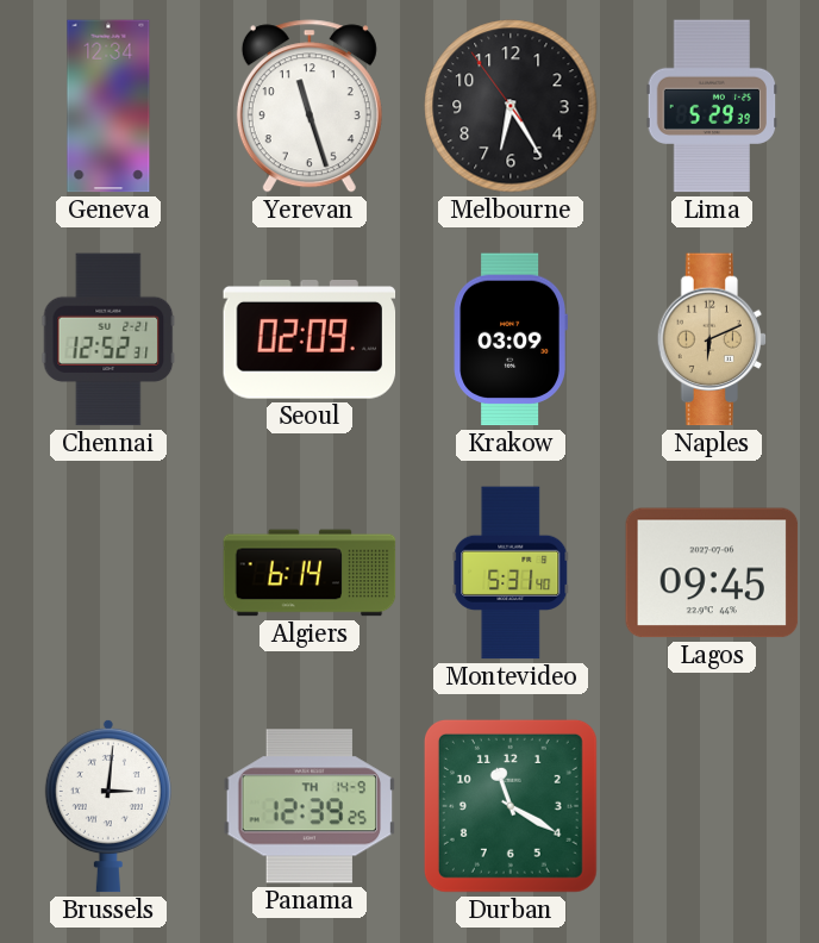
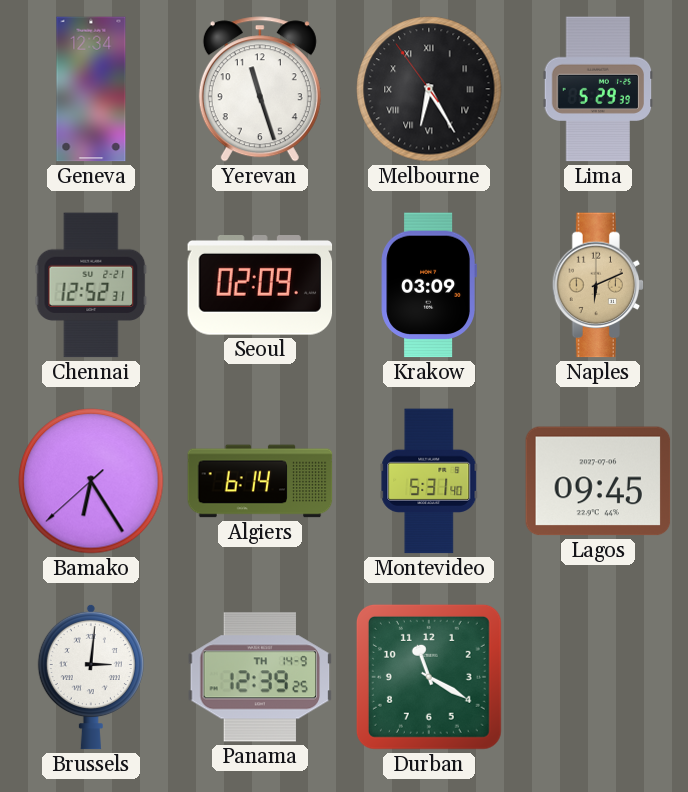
Melbourne numerals: Arabic -> Roman
Bamako: none -> 6:24
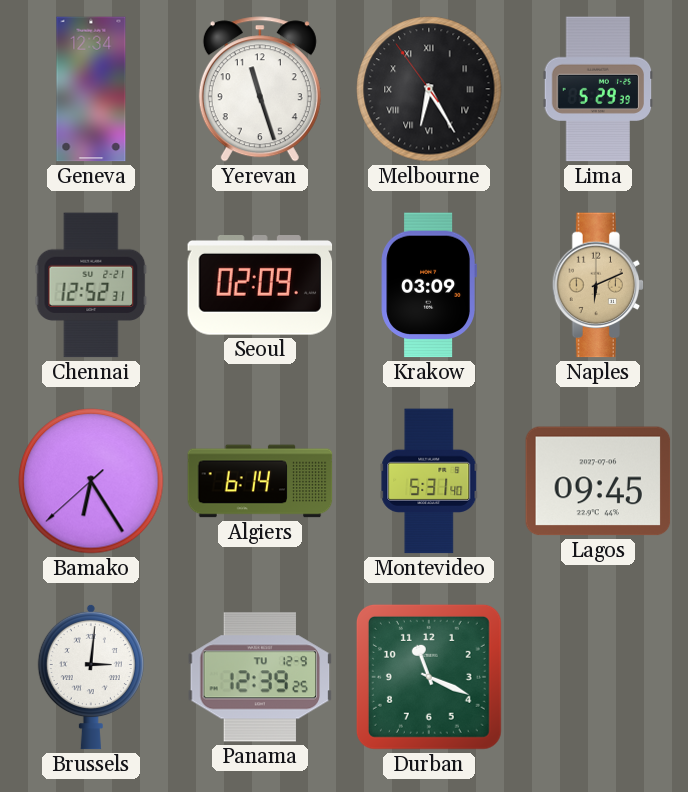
Panama date: TH 14-9 -> TU 12-9
Durban: 11:20 -> 11:19
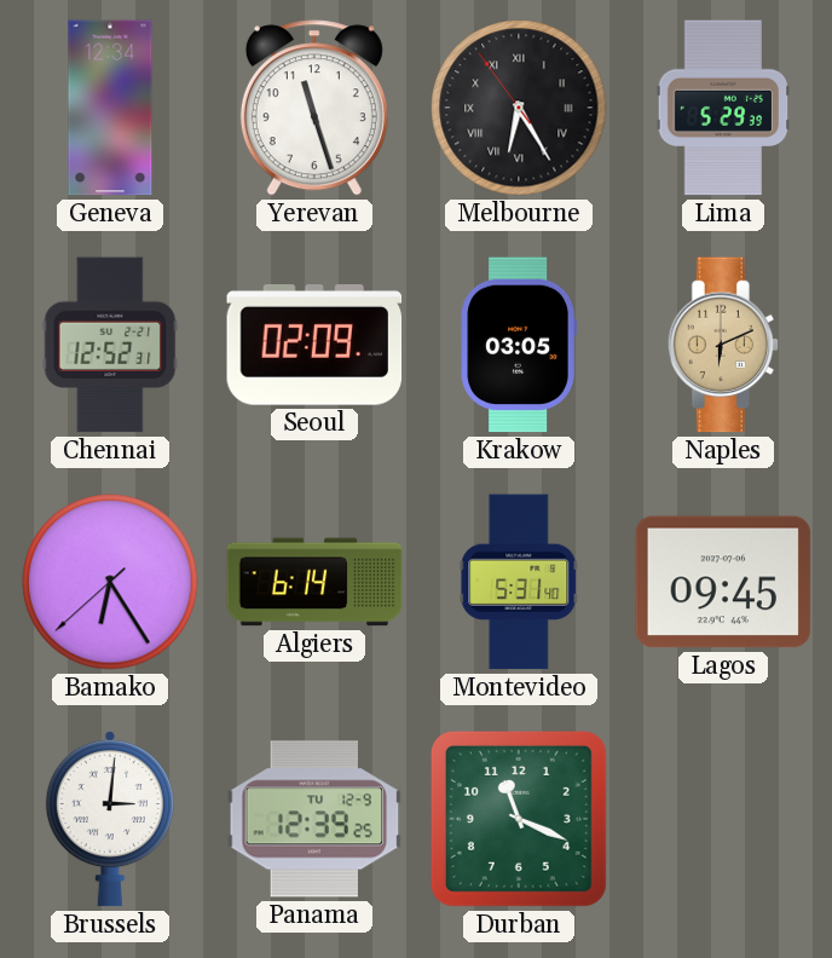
Krakow: 03:09 -> 03:05
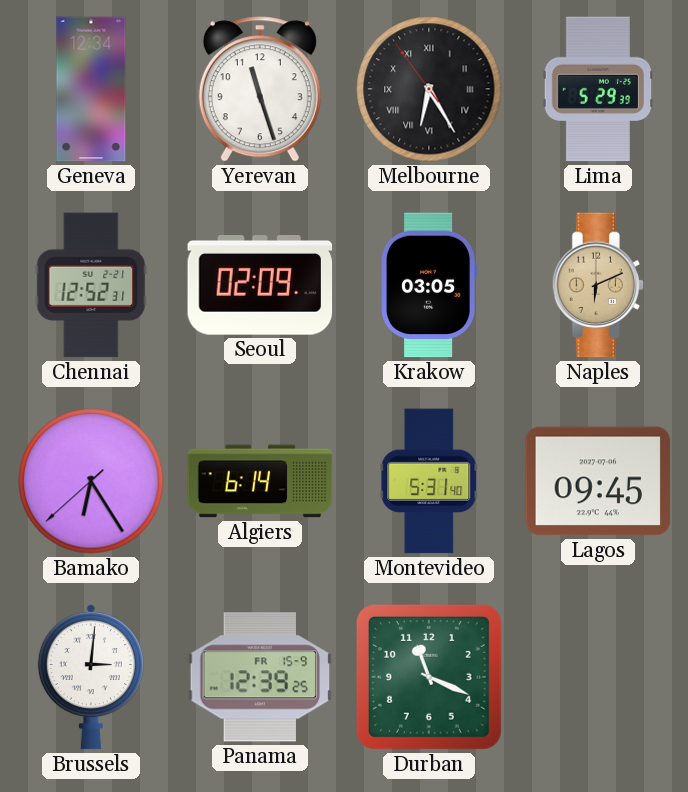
Panama date: TU 12-9 -> FR 15-9
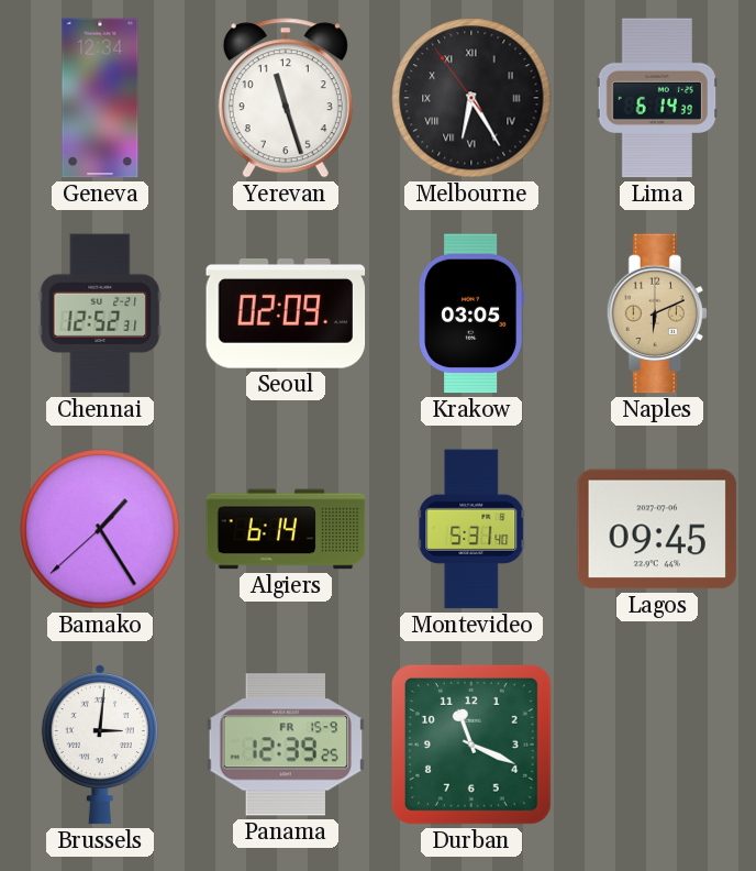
Lima: 5:29 -> 6:14
Bamako: 6:24 -> 1:24
